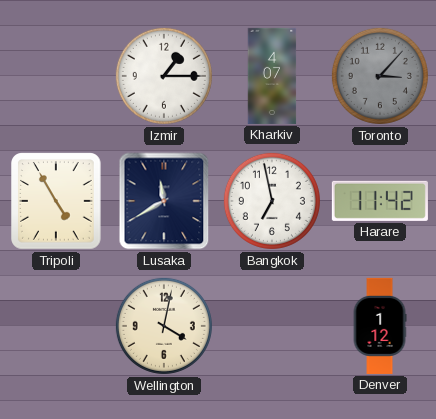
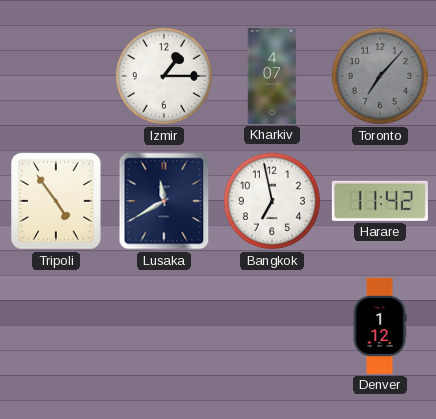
Toronto: 3:07 -> 7:07
Tripoli: 4:55 -> 4:54
Wellington: 4:02 -> none
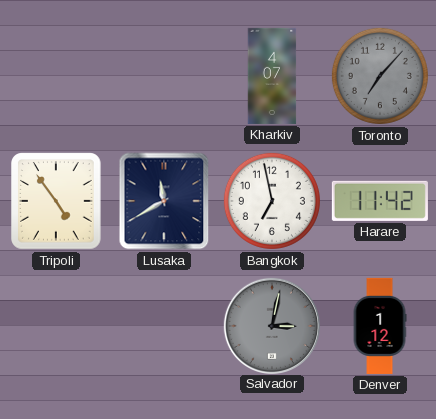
Izmir: 1:15 -> none
Salvador: none -> 3:02
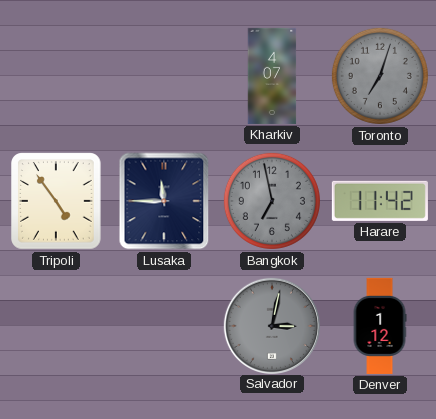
Toronto: 7:07 -> 7:03
Lusaka: 11:40 -> 11:45
Bangkok dial: white -> grey
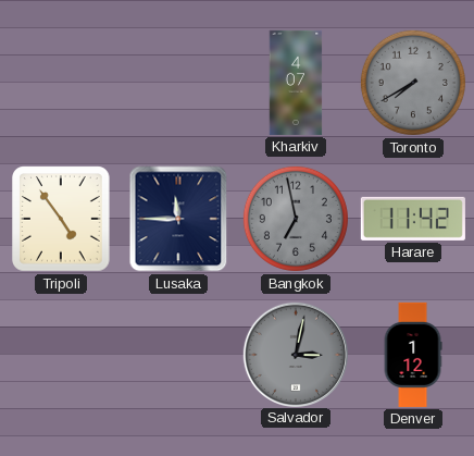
Toronto: 7:03 -> 7:40
